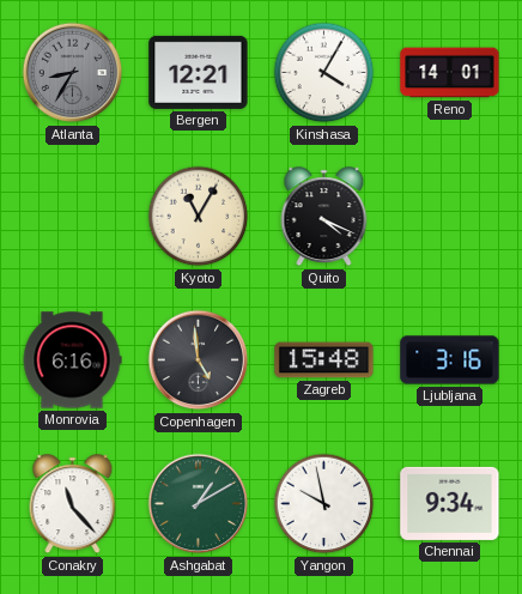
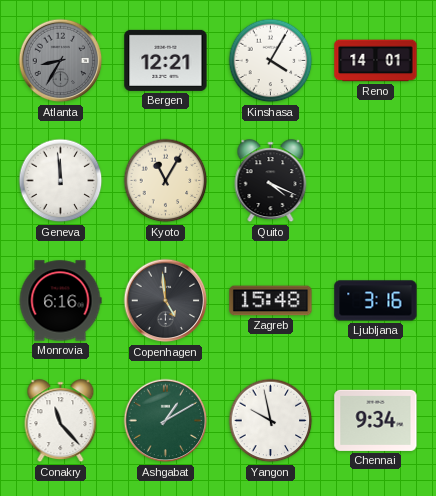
Geneva: none -> 11:59
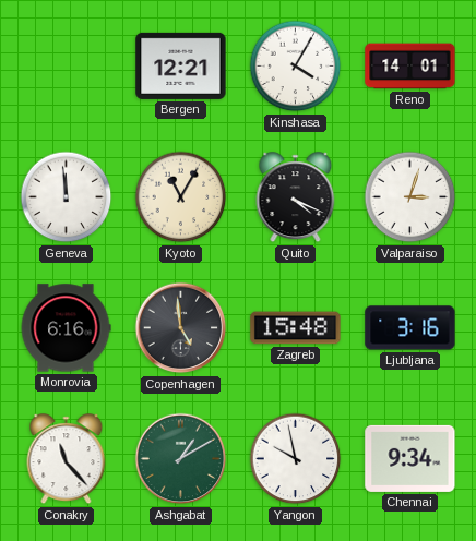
Atlanta: 8:35 -> none
Valparaiso: none -> 3:03
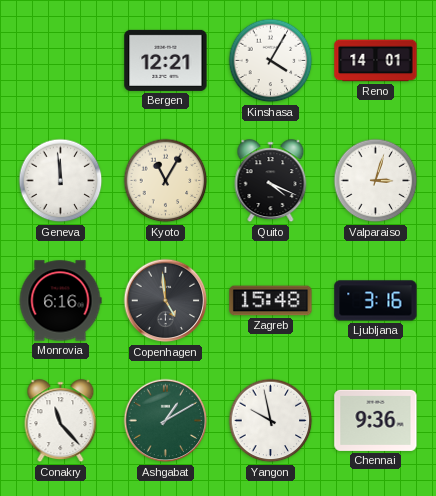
Chennai: 9:34 -> 9:36
